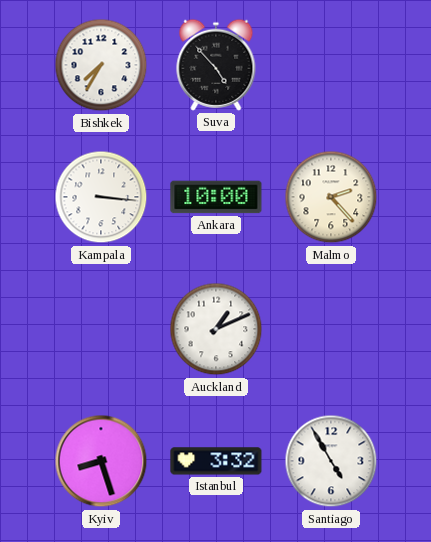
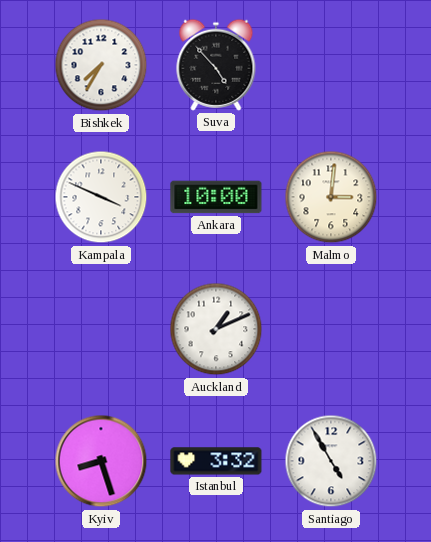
Kampala: 3:16 -> 3:49
Malmo: 2:23 -> 3:01
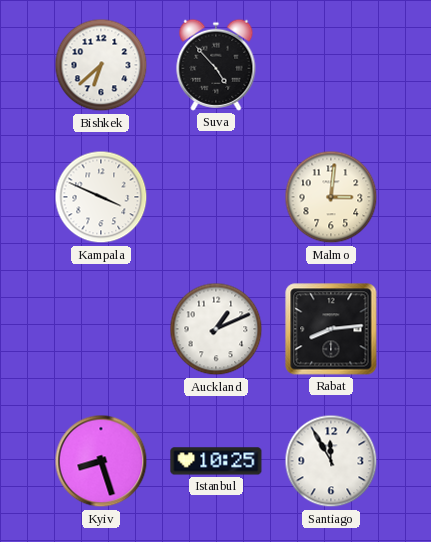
Bishkek: 7:35 -> 6:38
Ankara: 10:00 -> none
Rabat: none -> 8:14
Istanbul: 3:32 -> 10:25
Santiago: 4:55 -> 11:55
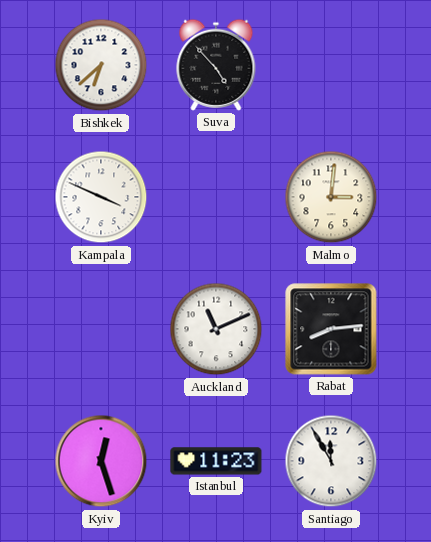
Auckland: 1:11 -> 11:11
Kyiv: 8:27 -> 12:27
Istanbul: 10:25 -> 11:23
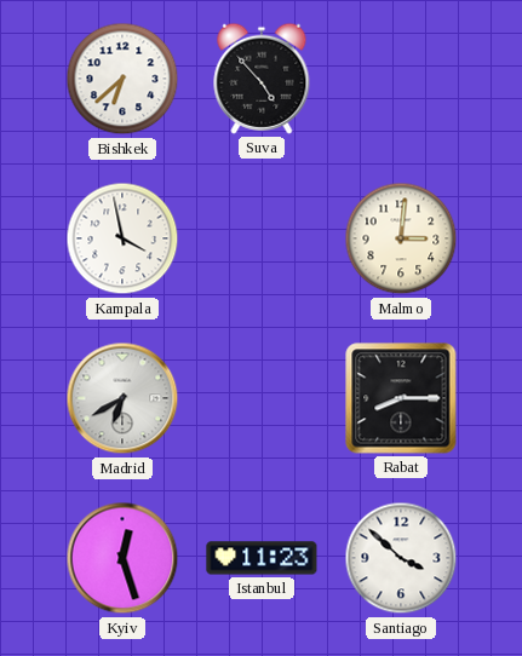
Kampala: 3:49 -> 3:58
Madrid: none -> 6:40
Auckland: 11:11 -> none
Rabat: 8:14 -> 8:15
Santiago: 11:55 -> 3:52
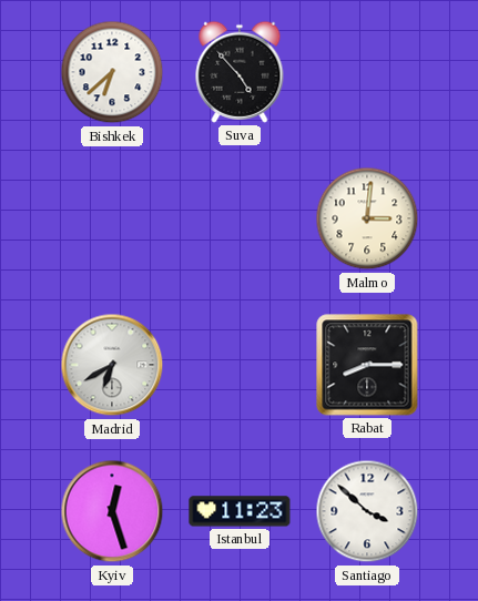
Kampala: 3:58 -> none
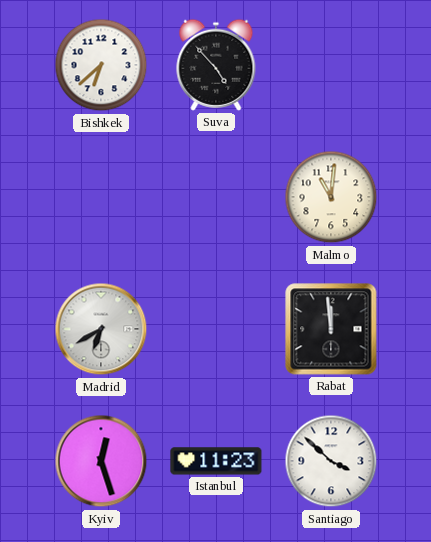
Malmo: 3:01 -> 11:01
Rabat: 8:15 -> 11:59
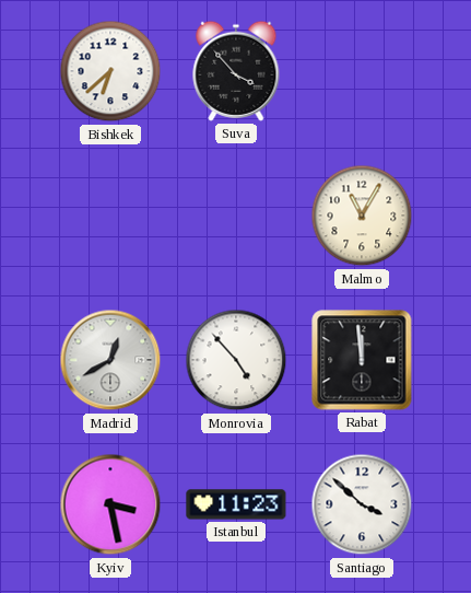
Suva: 4:53 -> 3:53
Malmo: 11:01 -> 11:05
Madrid: 6:40 -> 12:40
Monrovia: none -> 4:53
Kyiv: 12:27 -> 3:28
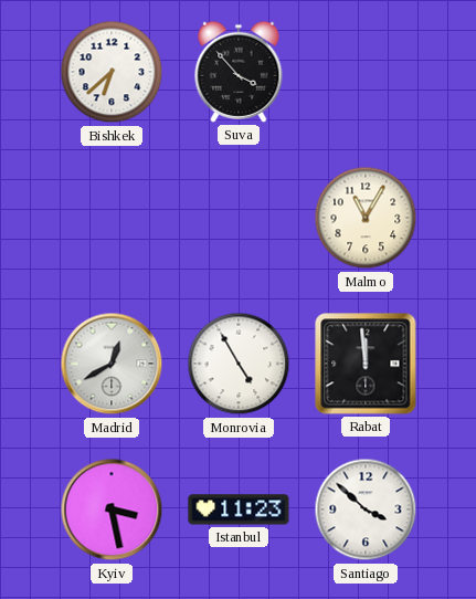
Monrovia: 4:53 -> 4:55
